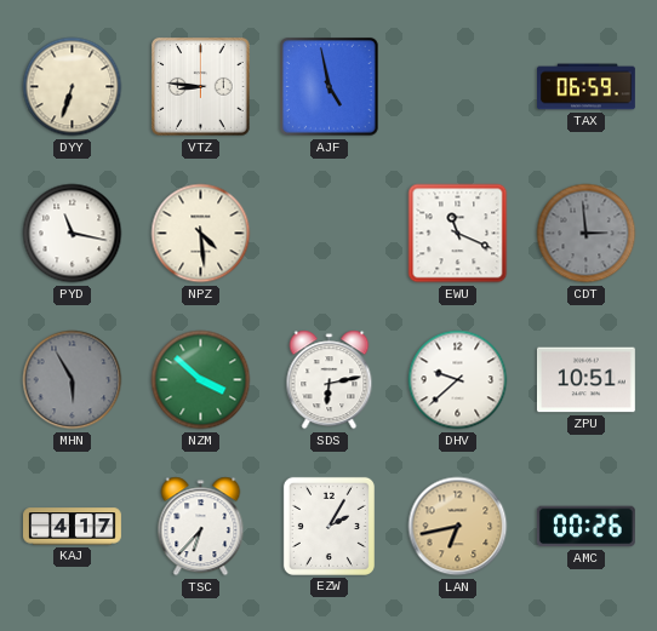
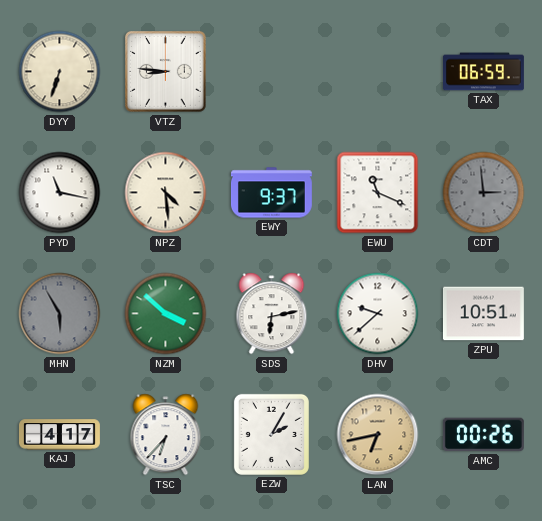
AJF: 4:58 -> none
EWY: none -> 9:37
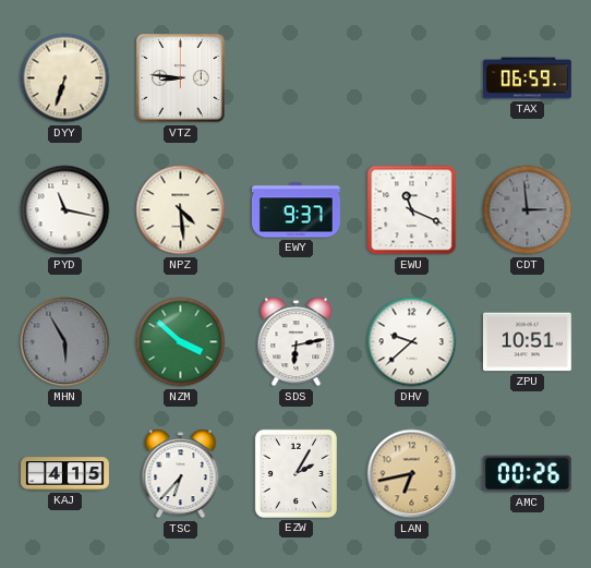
KAJ: 4:17 -> 4:15
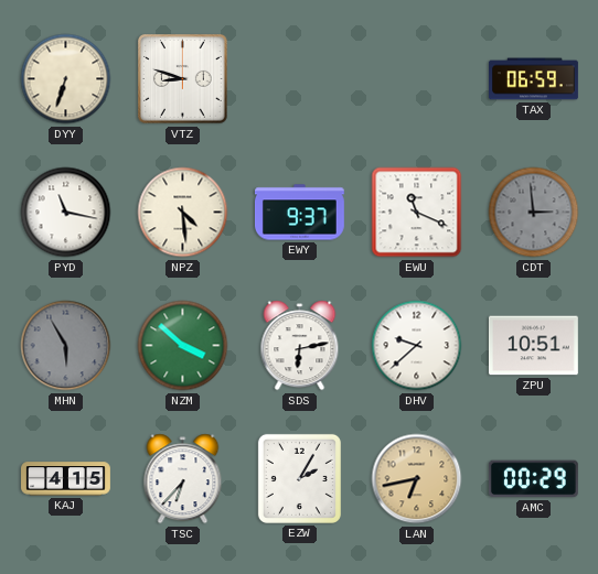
VTZ: 8:46 -> 8:48
AMC: 00:26 -> 00:29
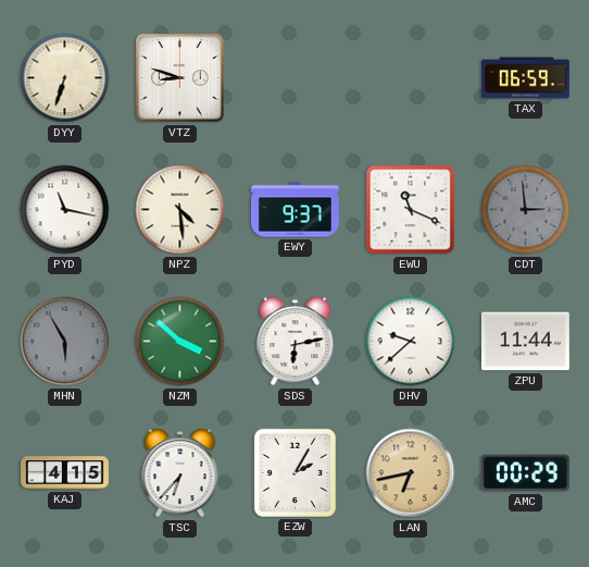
ZPU: 10:51 -> 11:44
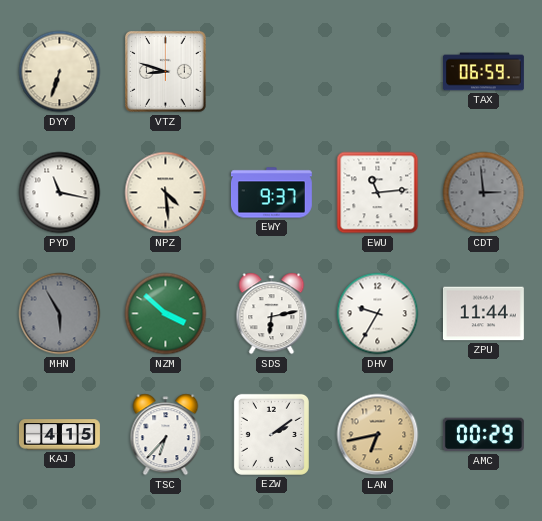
EWU: 11:19 -> 11:14
DHV: 9:38 -> 9:35
EZW: 2:05 -> 2:09
